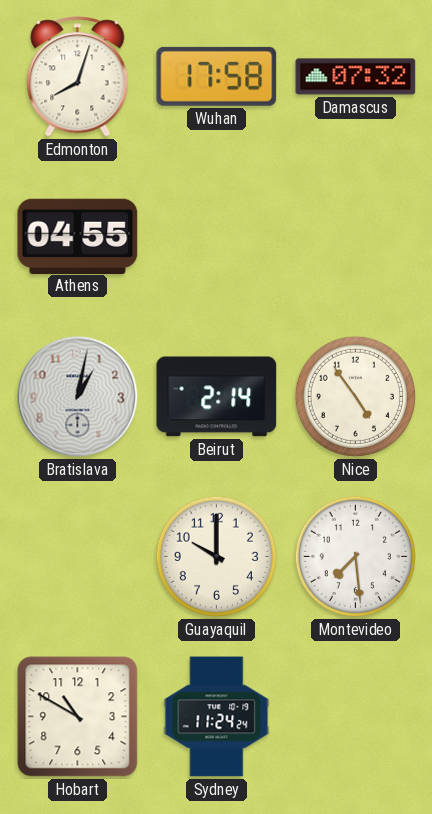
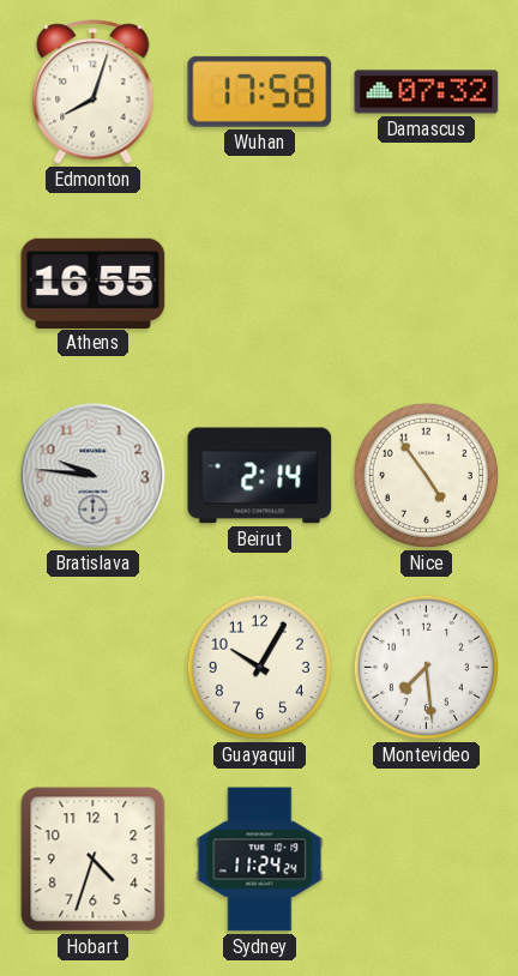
Athens: 04:55 -> 16:55
Bratislava: 1:02 -> 9:46
Guayaquil: 10:00 -> 10:05
Hobart: 10:50 -> 4:33
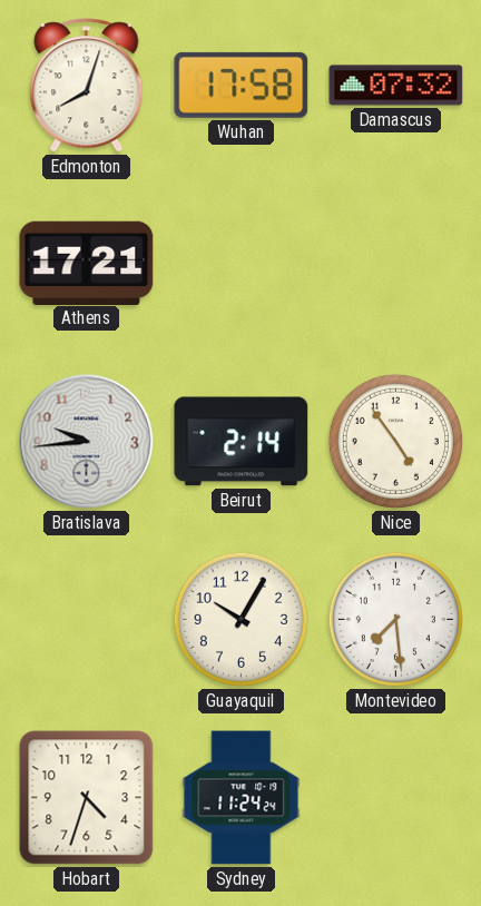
Athens: 16:55 -> 17:21
Bratislava: 9:46 -> 9:44
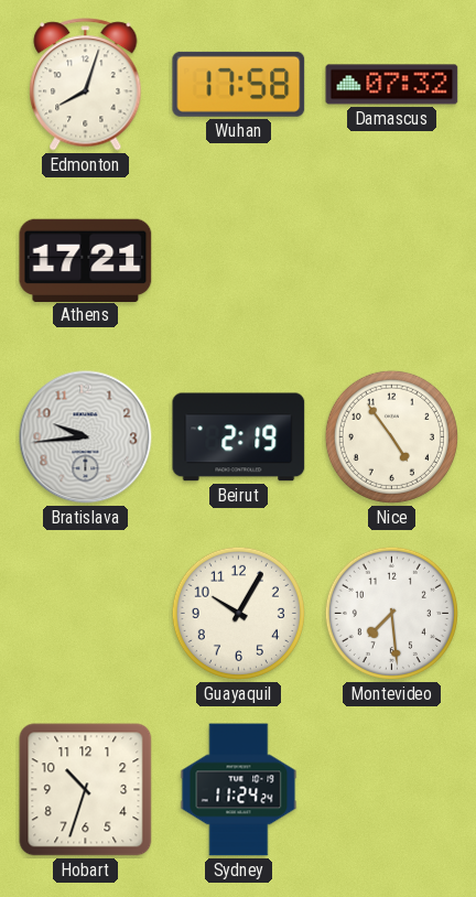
Beirut: 2:14 -> 2:19
Hobart: 4:33 -> 10:33
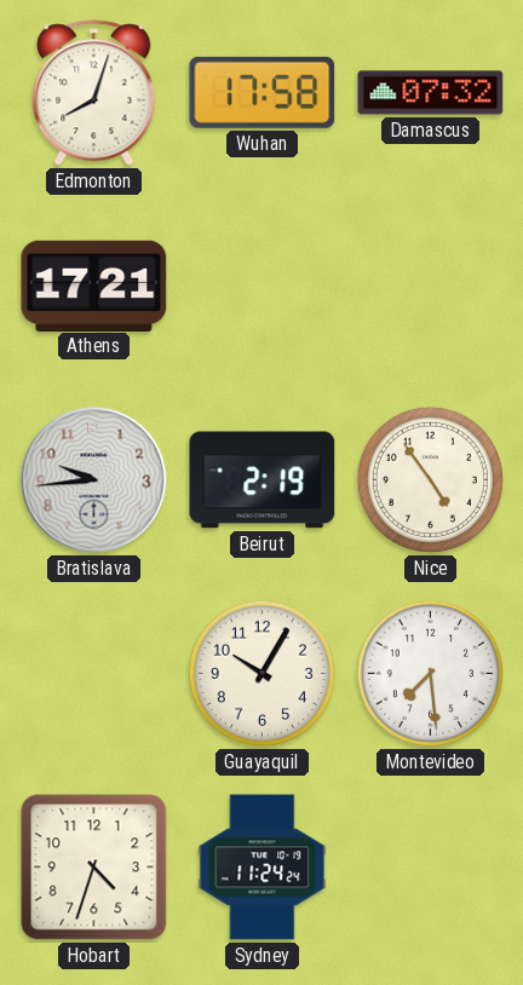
Hobart: 10:33 -> 4:33
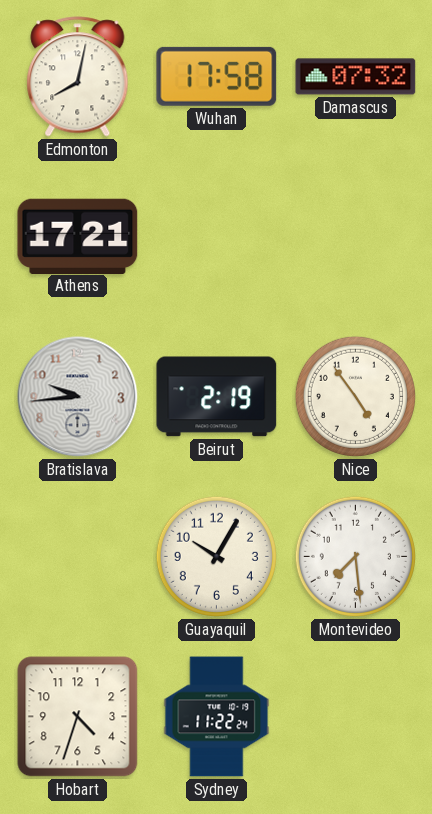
Edmonton: 8:03 -> 8:02
Sydney: 11:24 -> 11:22
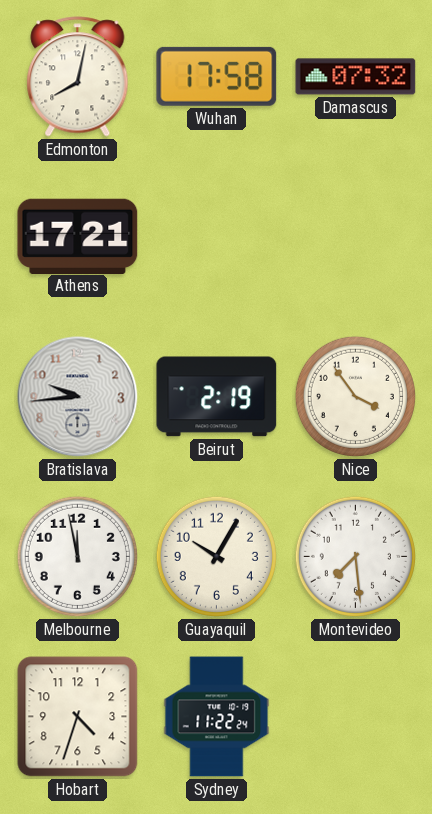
Nice: 4:54 -> 3:54
Melbourne: none -> 11:58
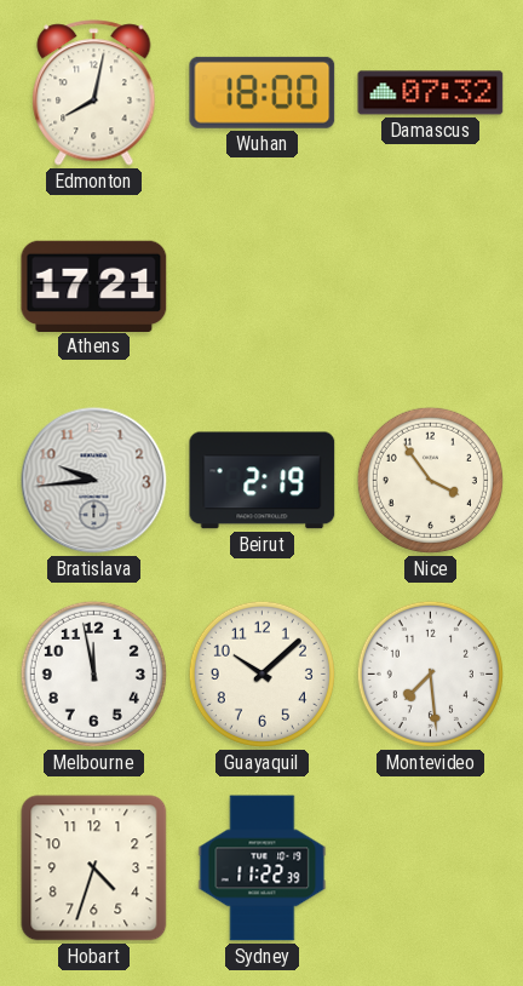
Wuhan: 17:58 -> 18:00
Guayaquil: 10:05 -> 10:08
Sydney: 11:22:24 -> 11:22:39
